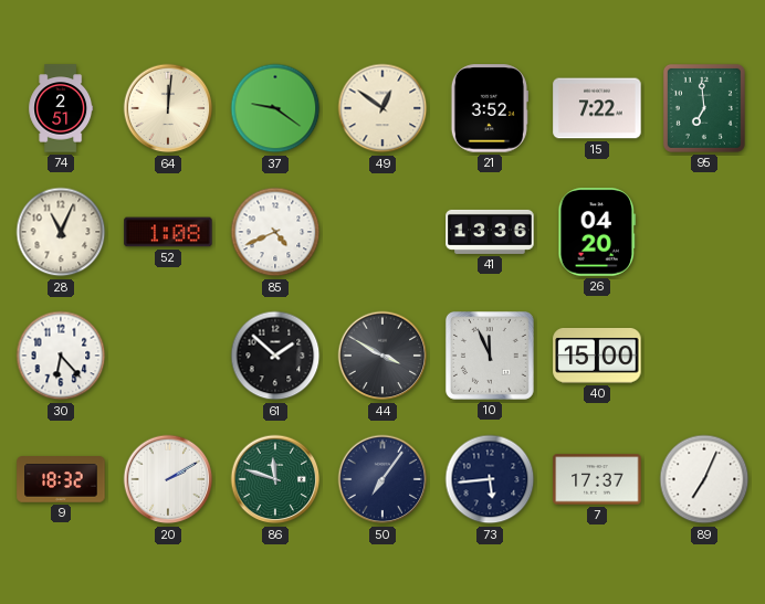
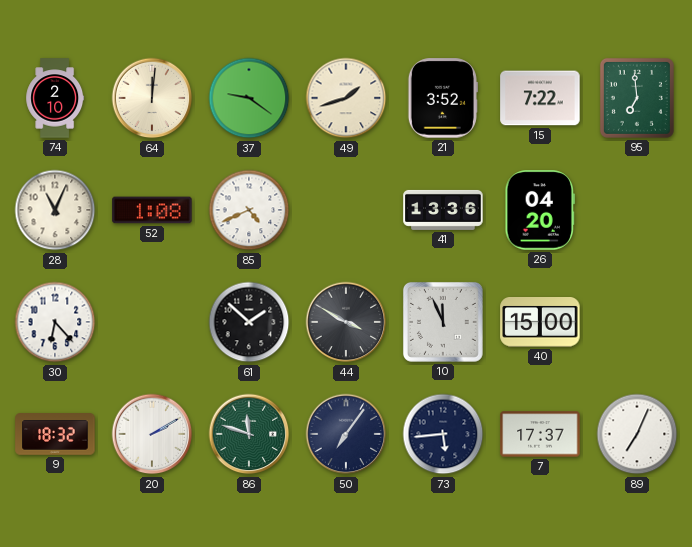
74: 2:51 -> 2:10
49: 12:51 -> 1:42
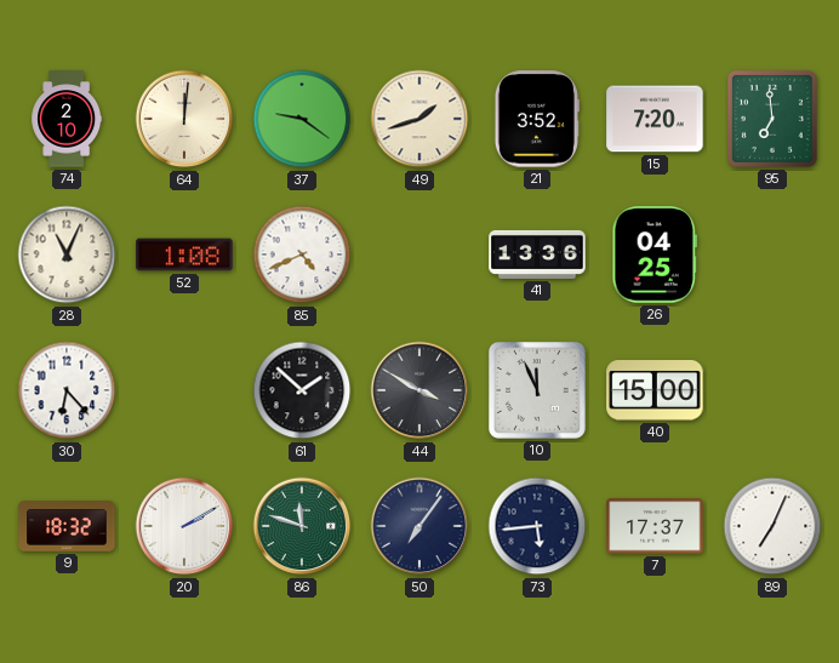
15: 7:22 -> 7:20
26: 04:20 -> 04:25
